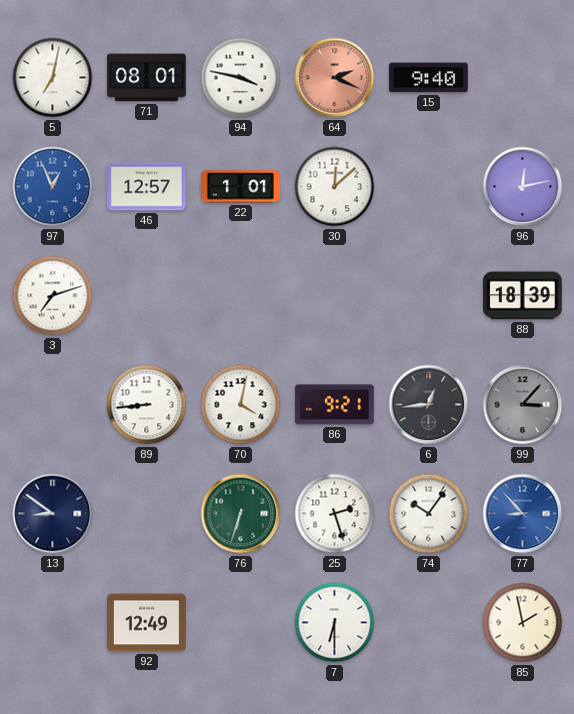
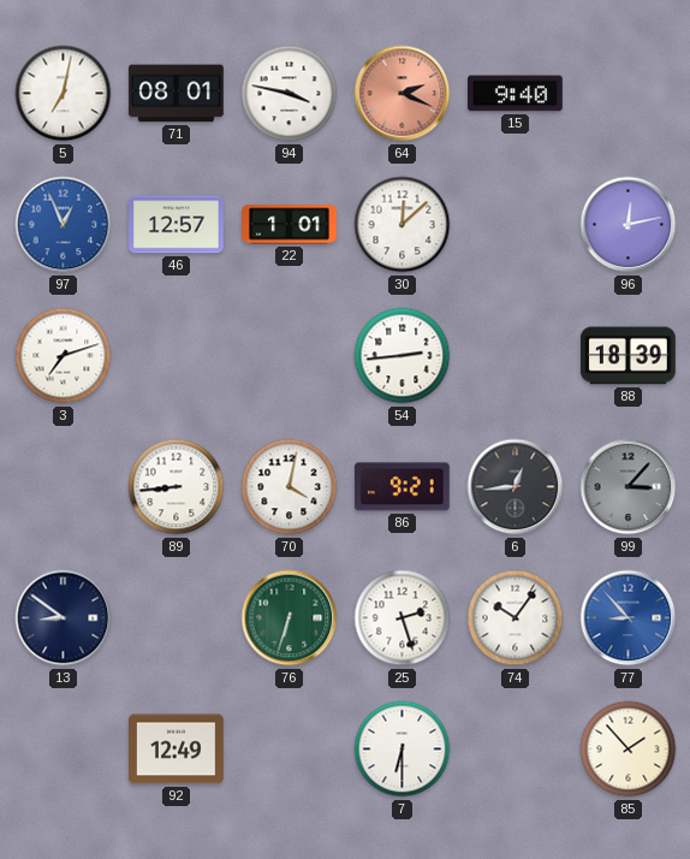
54: none -> 2:44
85: 1:58 -> 1:53
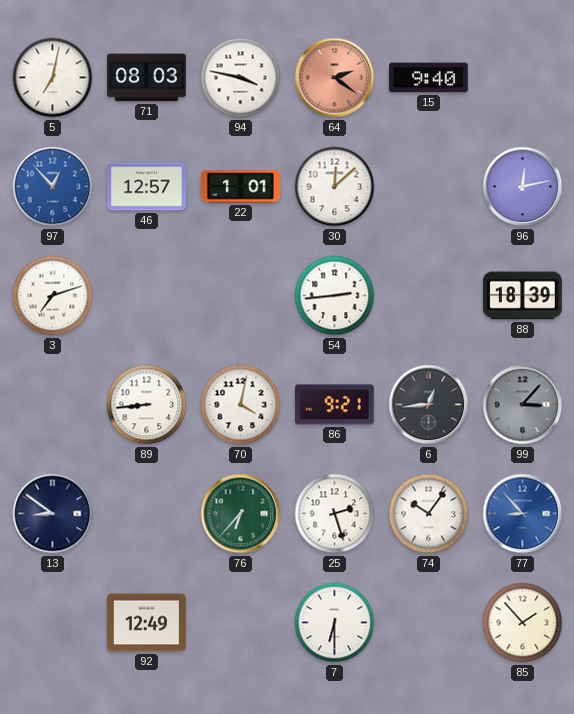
71: 08:01 -> 08:03
64: 2:19 -> 2:21
97: 12:56 -> 12:53
76: 6:33 -> 6:37
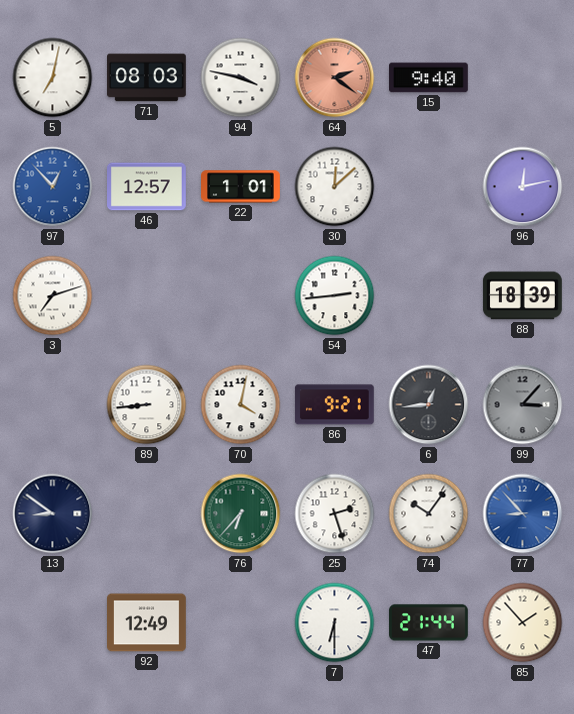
47: none -> 21:44
